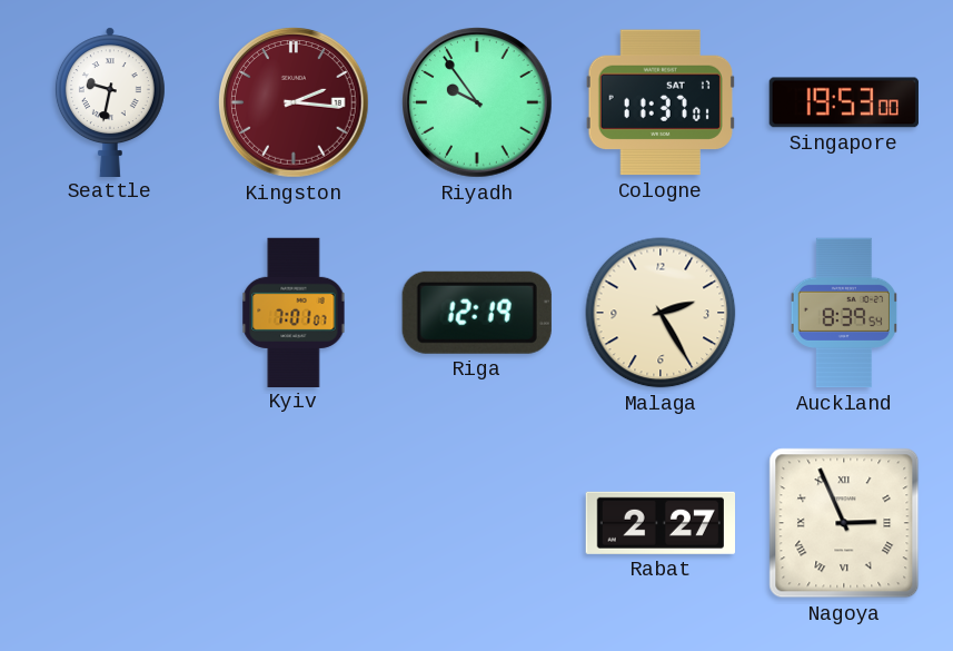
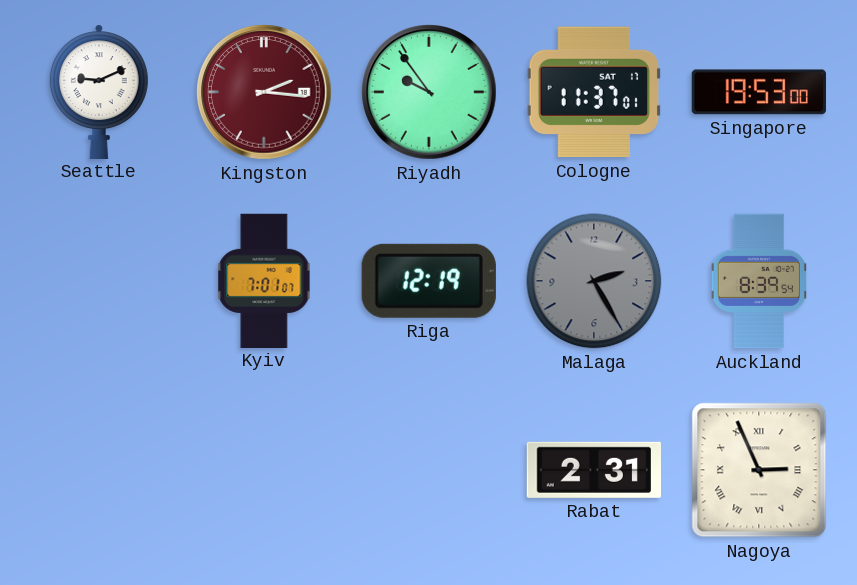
Seattle: 9:32 -> 9:11
Malaga dial: cream -> grey
Rabat: 2:27 -> 2:31
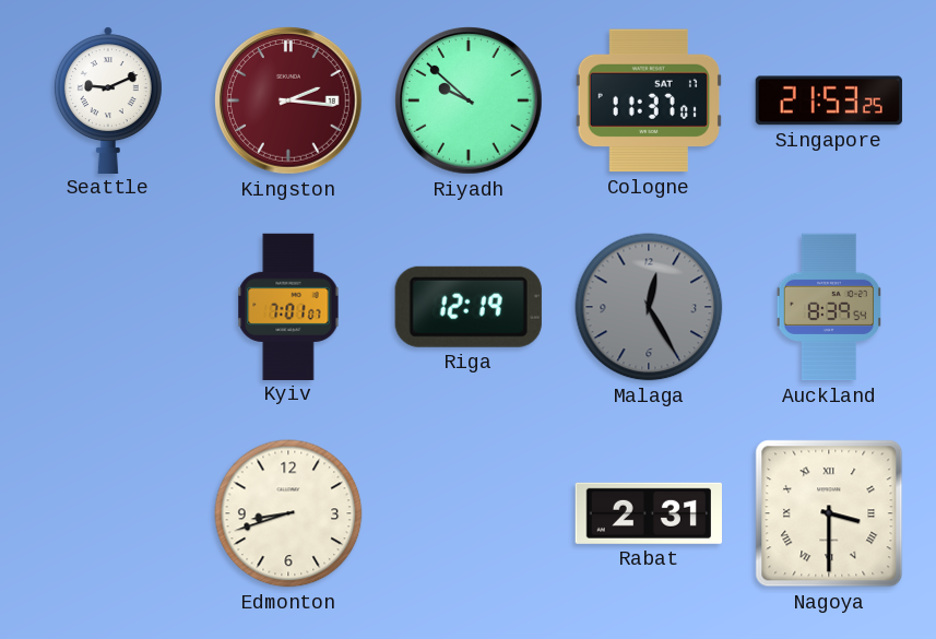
Riyadh: 9:54 -> 9:52
Singapore: 19:53 -> 21:53
Malaga: 2:25 -> 12:25
Edmonton: none -> 8:42
Nagoya: 2:56 -> 3:30
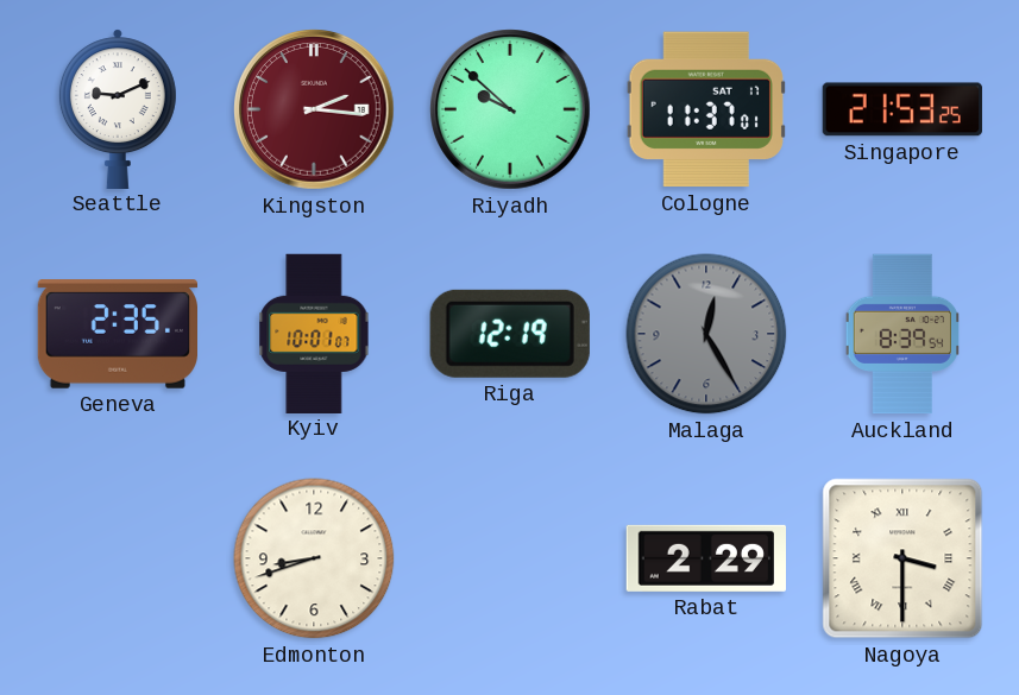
Geneva: none -> 2:35
Kyiv: 7:01 -> 10:01
Rabat: 2:31 -> 2:29
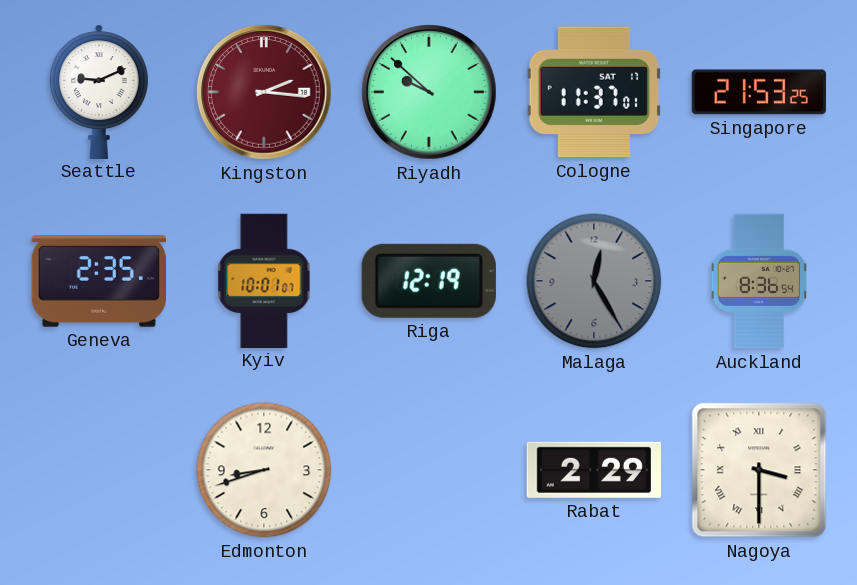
Auckland: 8:39 -> 8:36
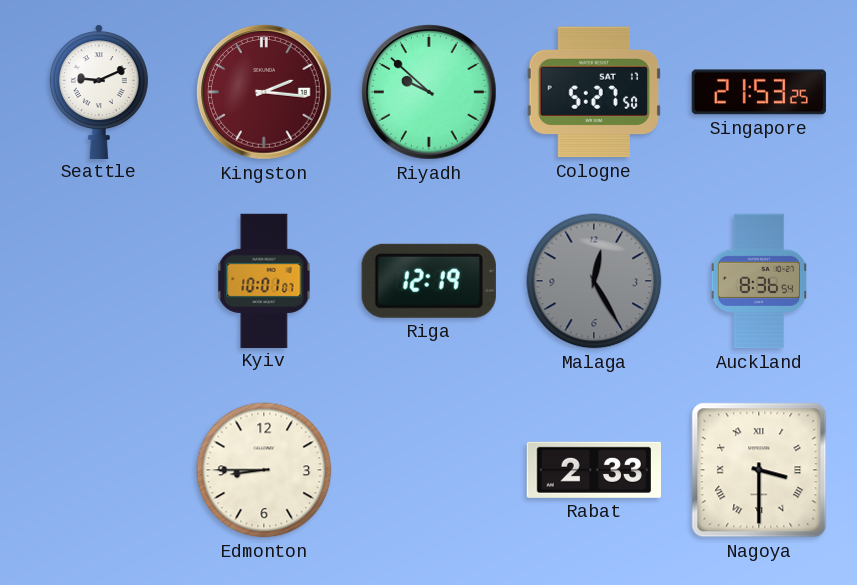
Cologne: 11:37 -> 5:27
Geneva: 2:35 -> none
Edmonton: 8:42 -> 8:45
Rabat: 2:29 -> 2:33
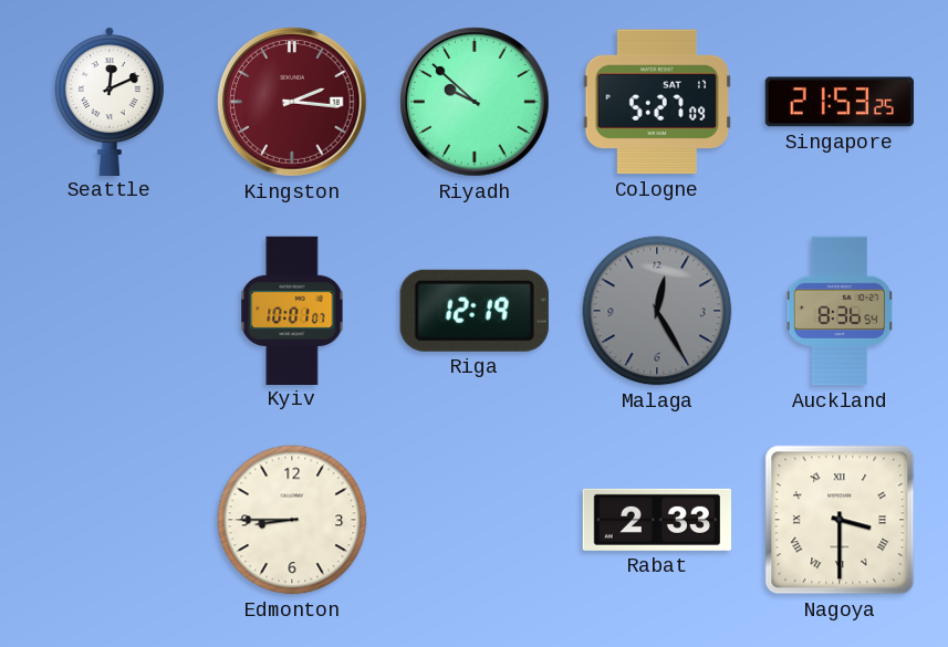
Seattle: 9:11 -> 12:11
Cologne: 5:27:50 -> 5:27:09
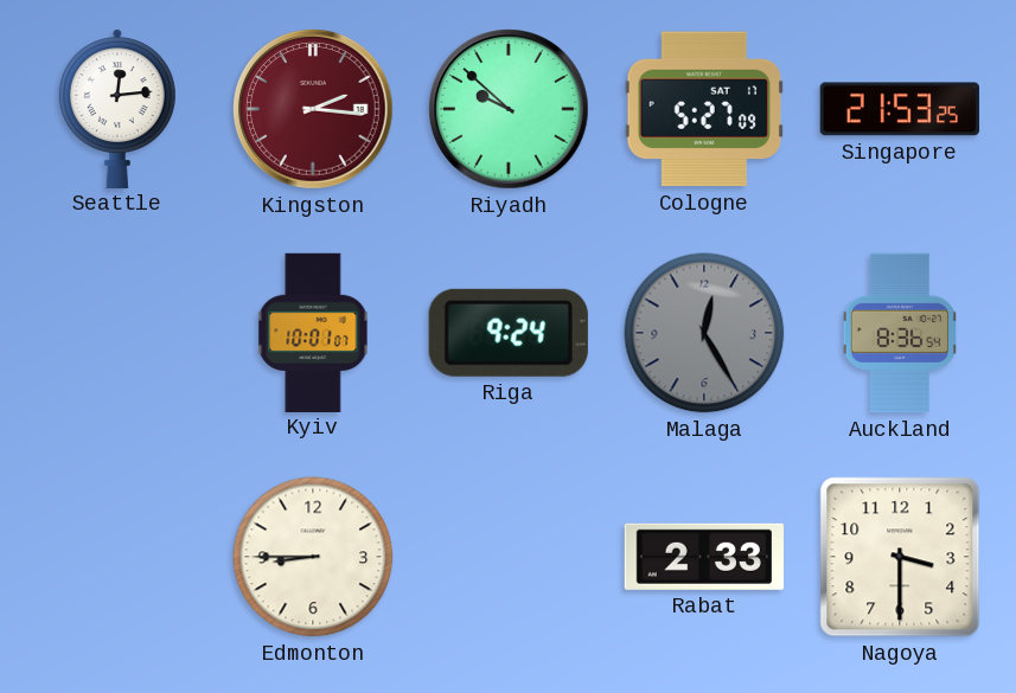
Seattle: 12:11 -> 12:14
Riga: 12:19 -> 9:24
Nagoya numerals: Roman -> Arabic
